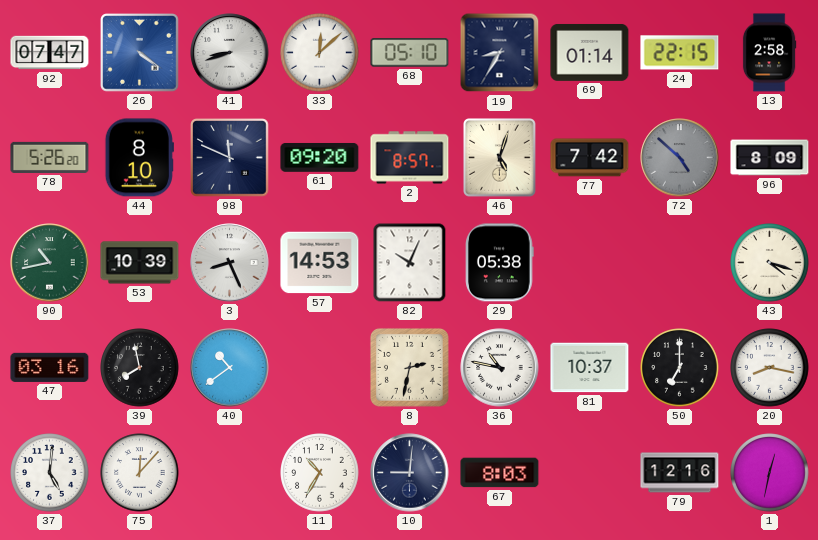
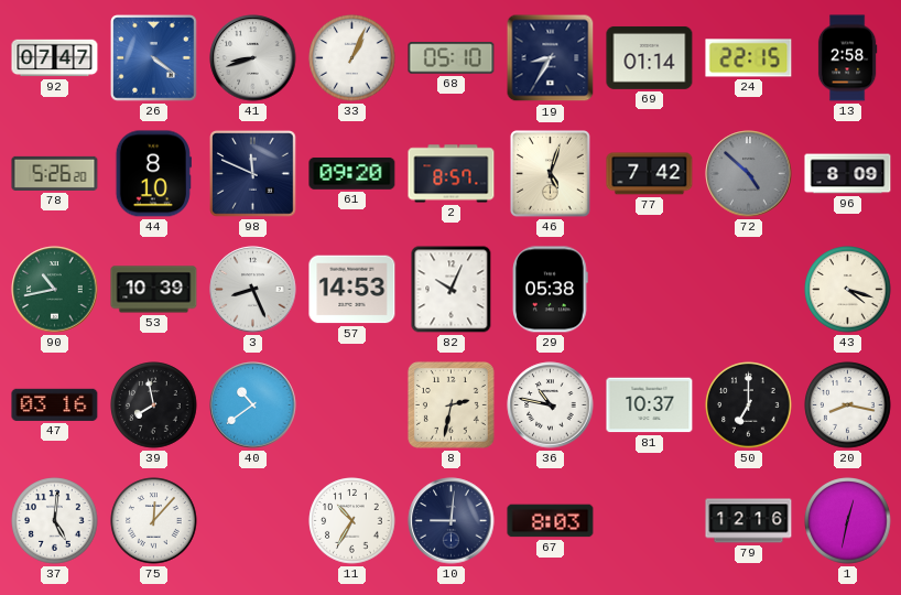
33: 12:08 -> 1:04
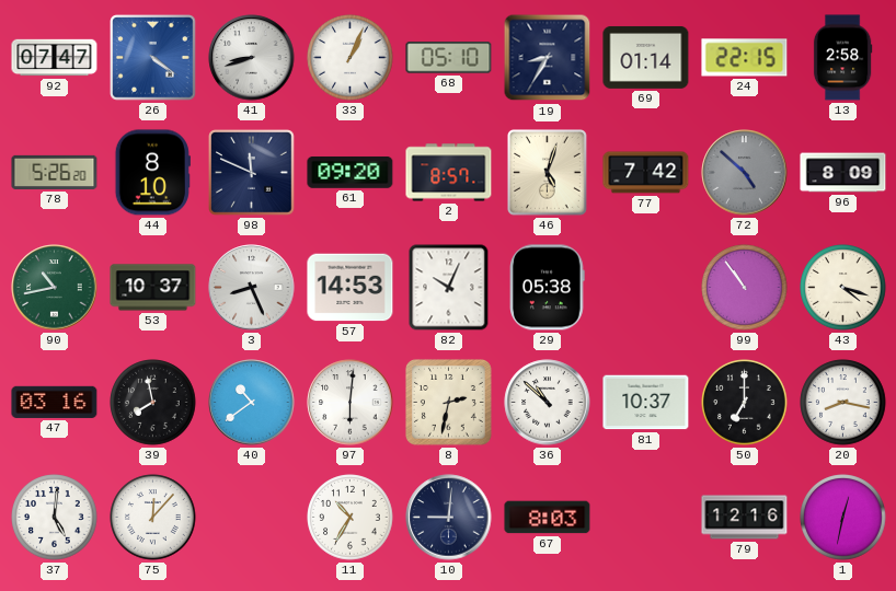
53: 10:39 -> 10:37
99: none -> 10:54
97: none -> 6:01
36: 10:47 -> 10:52
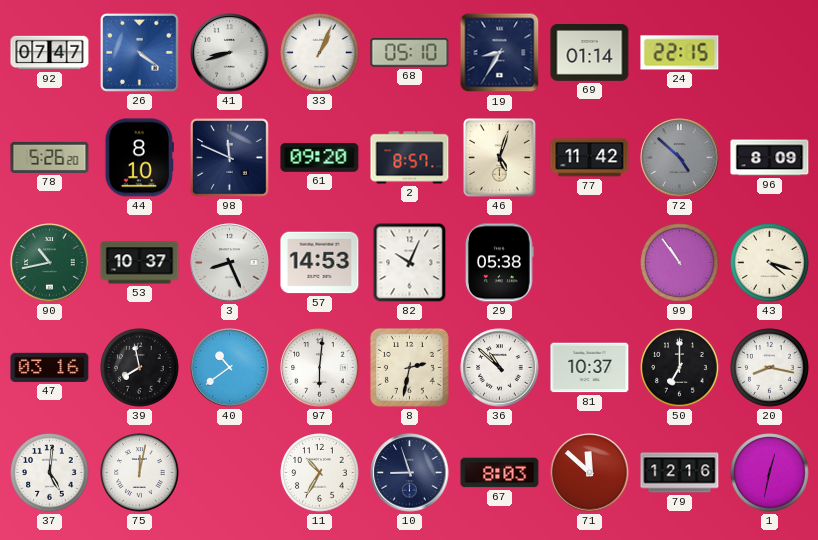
13: 2:58 -> none
77: 7:42 -> 11:42
75: 12:07 -> 12:02
10: 9:01 -> 8:57
71: none -> 11:52
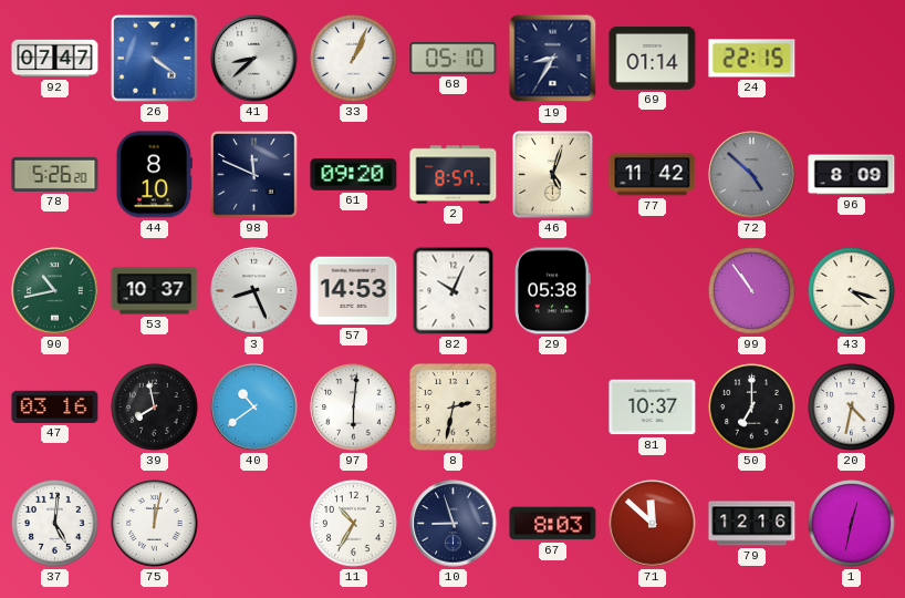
41: 8:42 -> 8:38
36: 10:52 -> none
20: 8:17 -> 4:32
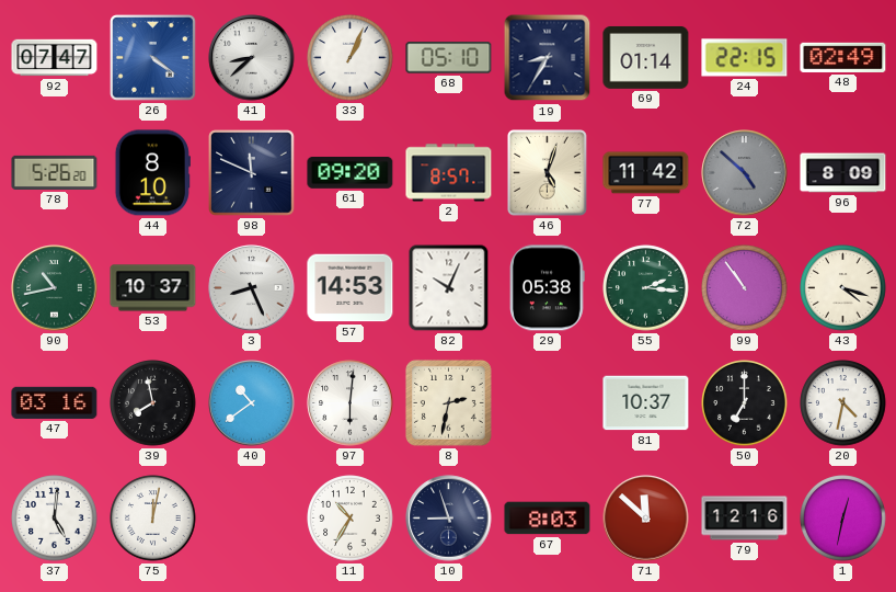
48: none -> 02:49
55: none -> 2:16
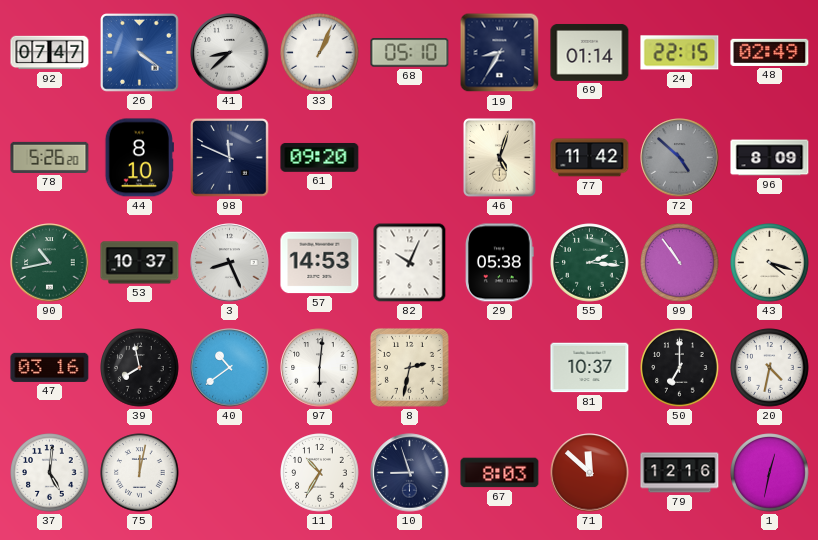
2: 8:57 -> none
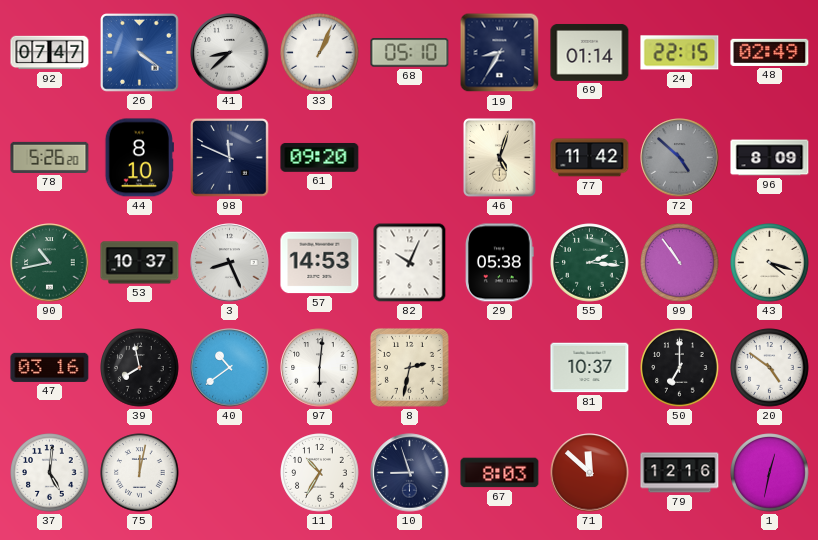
20: 4:32 -> 4:51
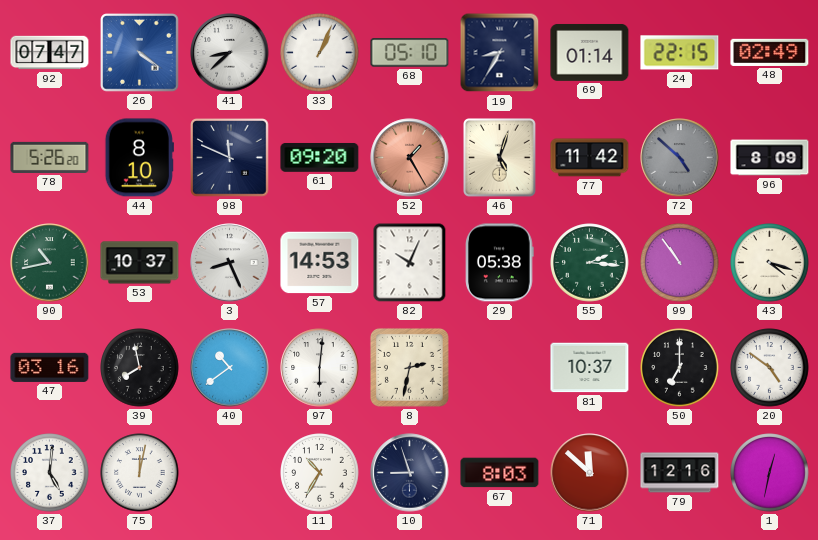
52: none -> 1:25
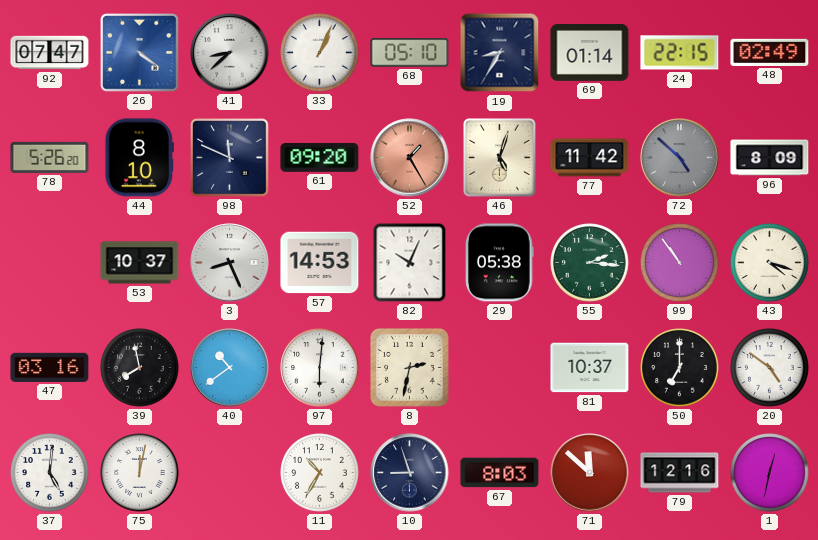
90: 10:43 -> none
